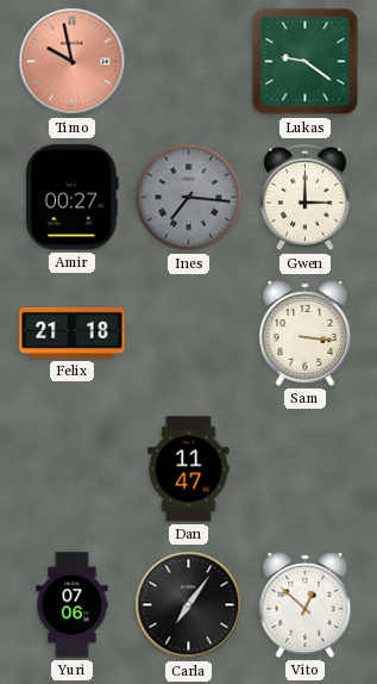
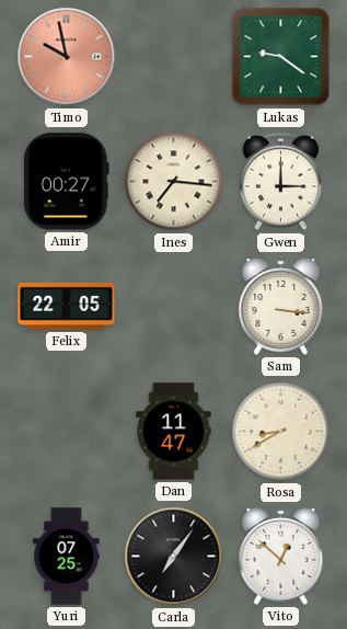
Ines dial: grey -> cream
Felix: 21:18 -> 22:05
Rosa: none -> 8:40
Yuri: 07:06 -> 07:25
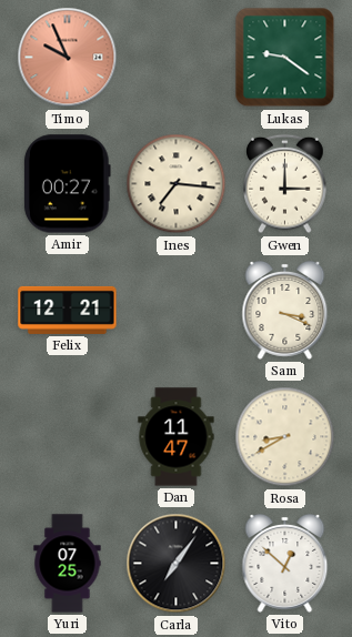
Timo: 9:58 -> 9:56
Felix: 22:05 -> 12:21
Sam: 3:16 -> 3:19
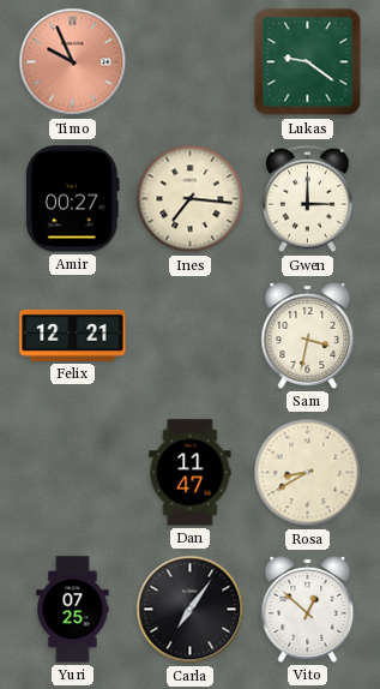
Sam: 3:19 -> 3:32
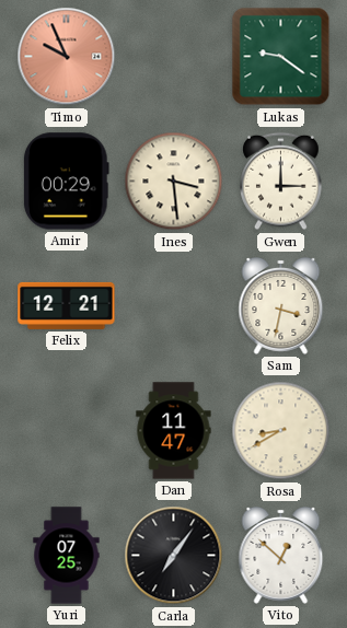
Amir: 00:27 -> 00:29
Ines: 7:16 -> 3:29
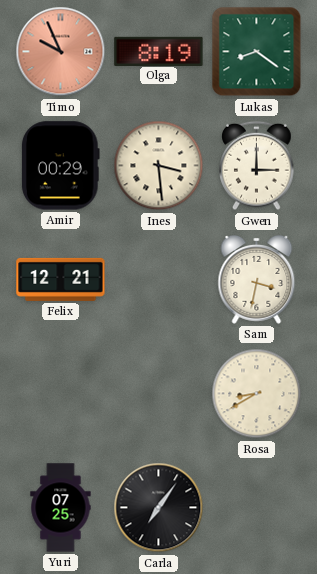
Olga: none -> 8:19
Lukas: 9:21 -> 8:21
Dan: 11:47 -> none
Vito: 12:52 -> none
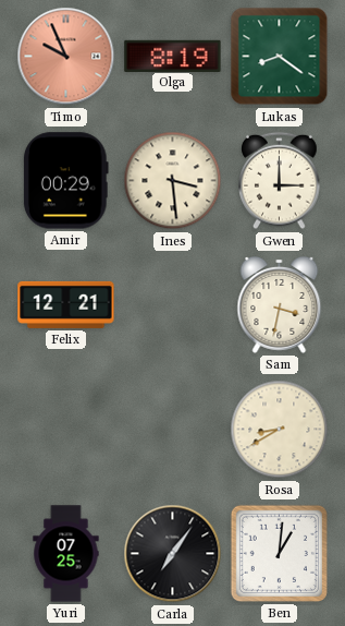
Ben: none -> 1:01
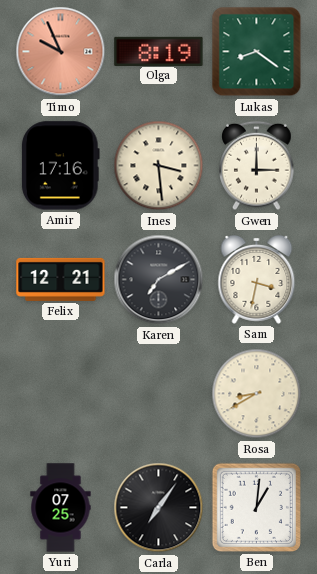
Amir: 00:29 -> 17:16
Karen: none -> 7:10
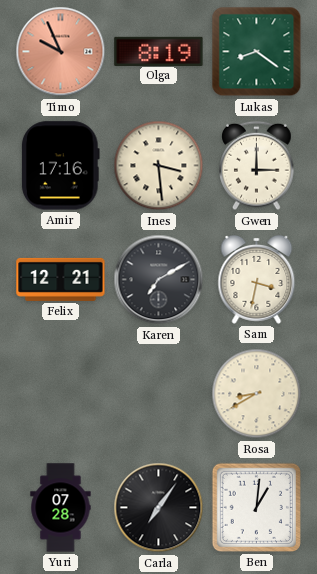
Yuri: 07:25 -> 07:28
